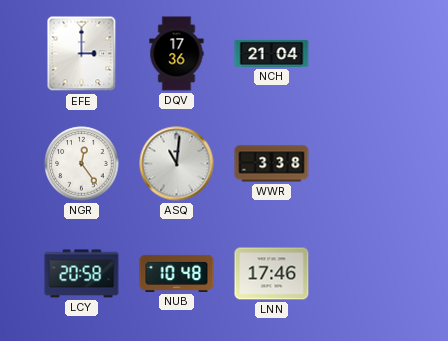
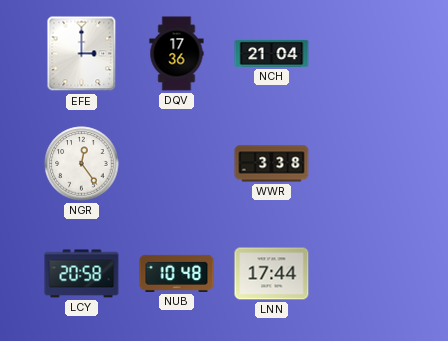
ASQ: 11:01 -> none
LNN: 17:46 -> 17:44
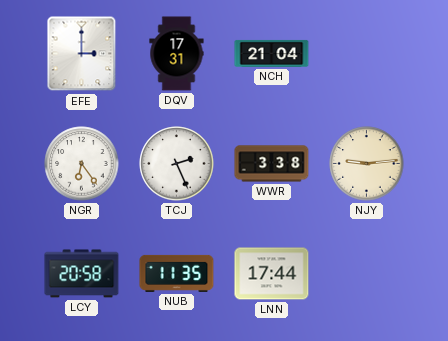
DQV: 17:36 -> 17:31
NGR: 12:24 -> 6:24
TCJ: none -> 2:26
NJY: none -> 9:14
NUB: 10:48 -> 11:35
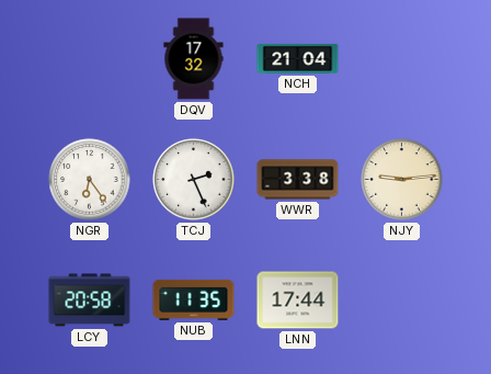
EFE: 3:00 -> none
DQV: 17:31 -> 17:32
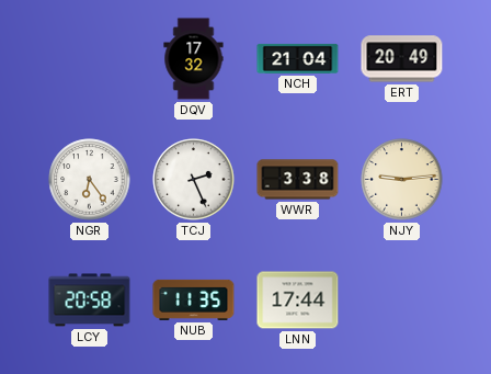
ERT: none -> 20:49
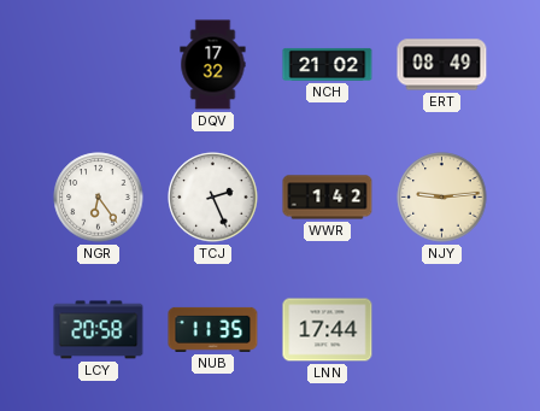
NCH: 21:04 -> 21:02
ERT: 20:49 -> 08:49
WWR: 3:38 -> 1:42
